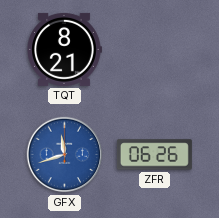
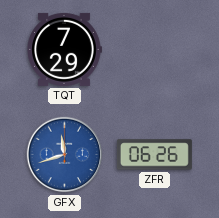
TQT: 8:21 -> 7:29
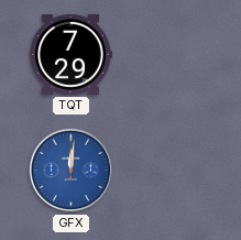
GFX: 11:42 -> 12:01
ZFR: 06:26 -> none
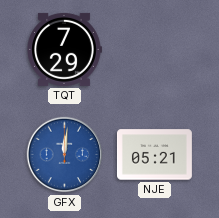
NJE: none -> 05:21
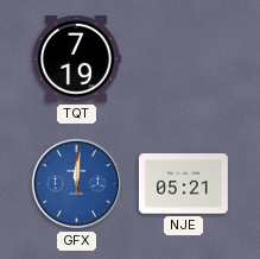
TQT: 7:29 -> 7:19
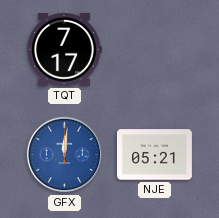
TQT: 7:19 -> 7:17
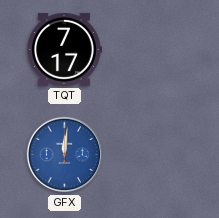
NJE: 05:21 -> none
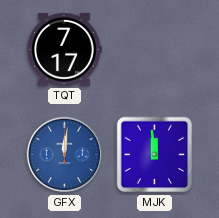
MJK: none -> 11:59
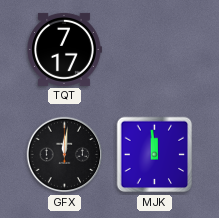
GFX dial: blue -> black
